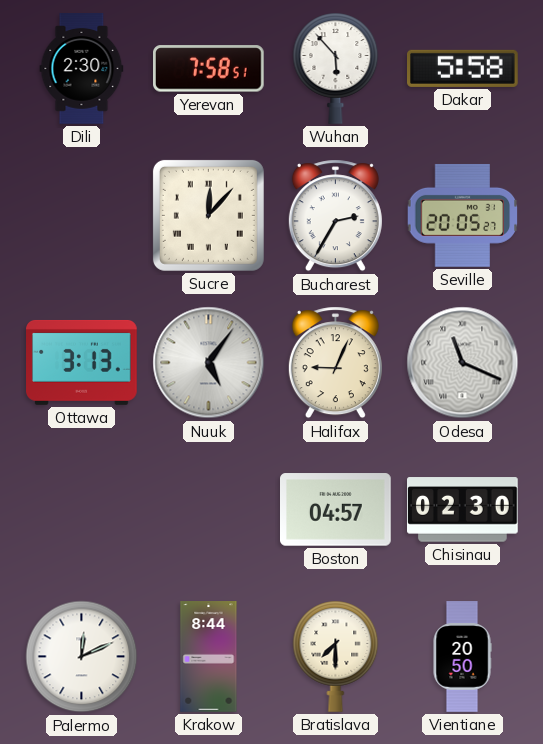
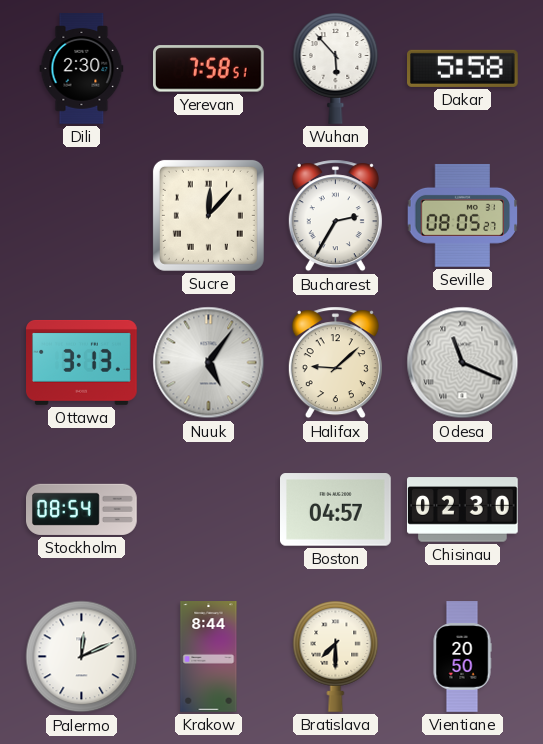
Seville: 20:05 -> 08:05
Halifax: 9:04 -> 9:08
Stockholm: none -> 08:54
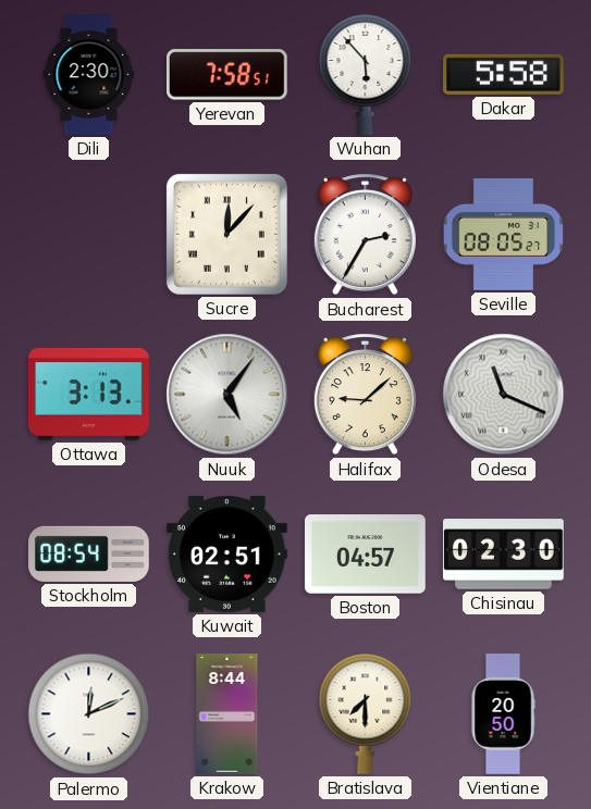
Kuwait: none -> 02:51
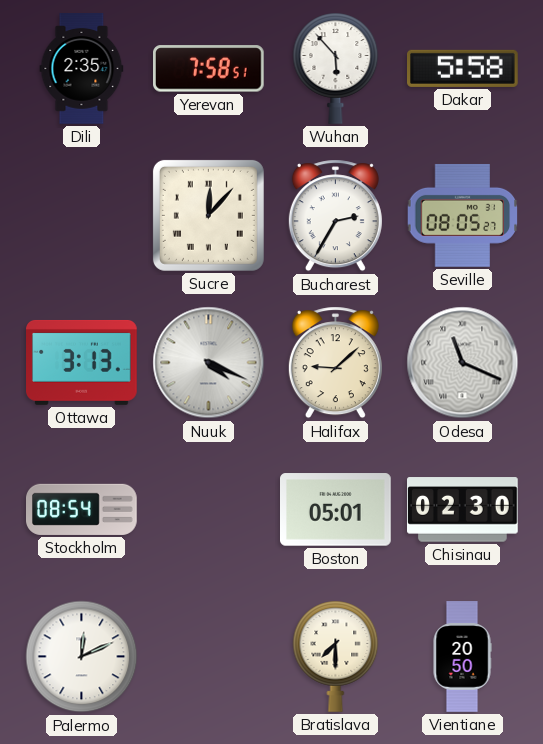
Dili: 2:30 -> 2:35
Nuuk: 5:06 -> 4:19
Kuwait: 02:51 -> none
Boston: 04:57 -> 05:01
Krakow: 8:44 -> none
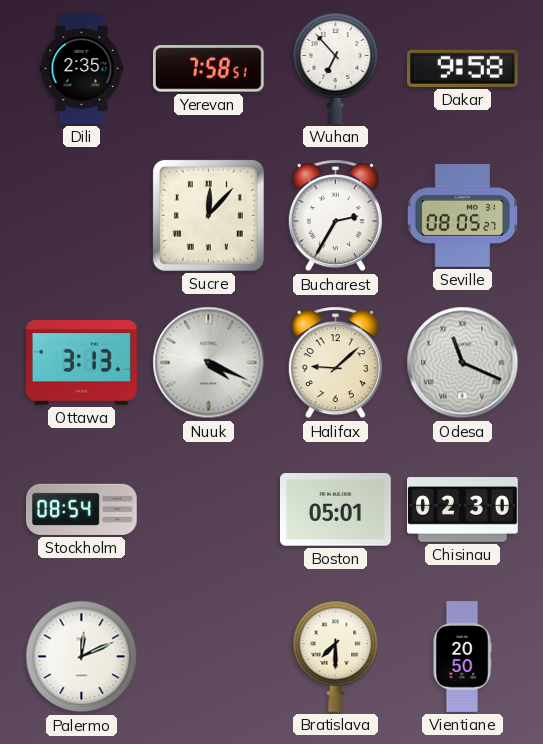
Wuhan: 5:53 -> 6:53
Dakar: 5:58 -> 9:58
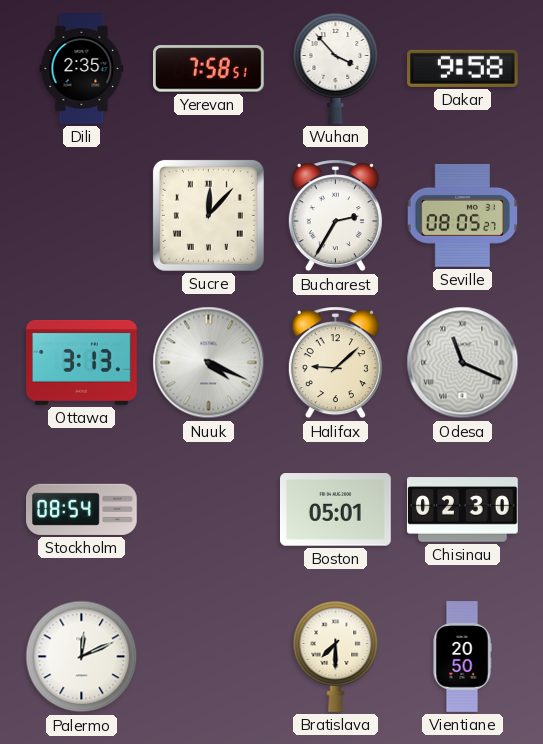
Wuhan: 6:53 -> 3:53
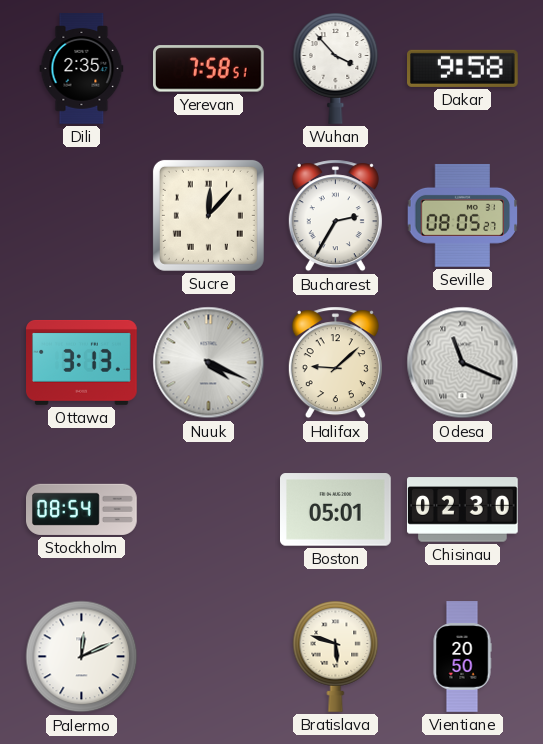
Bratislava: 7:30 -> 5:48
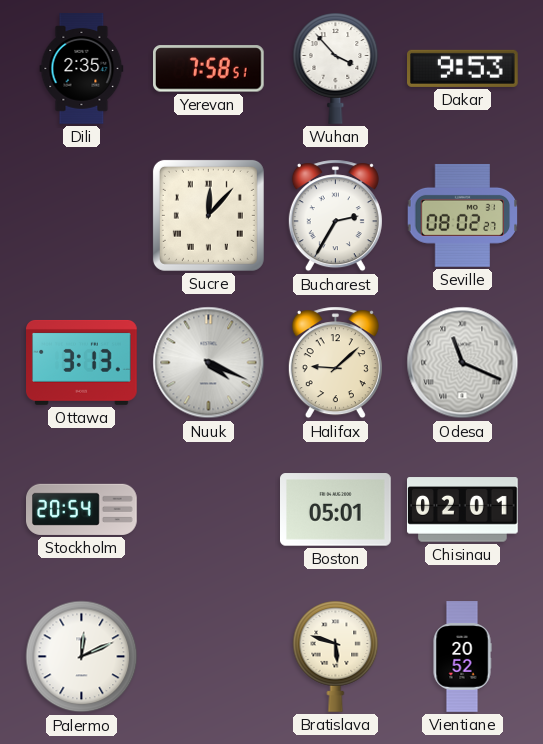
Dakar: 9:58 -> 9:53
Seville: 08:05 -> 08:02
Stockholm: 08:54 -> 20:54
Chisinau: 02:30 -> 02:01
Vientiane: 20:50 -> 20:52
